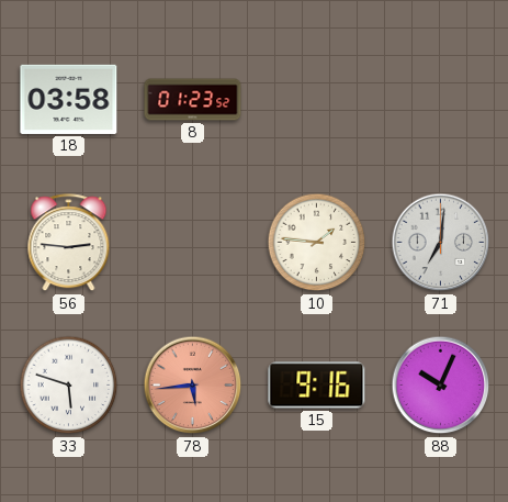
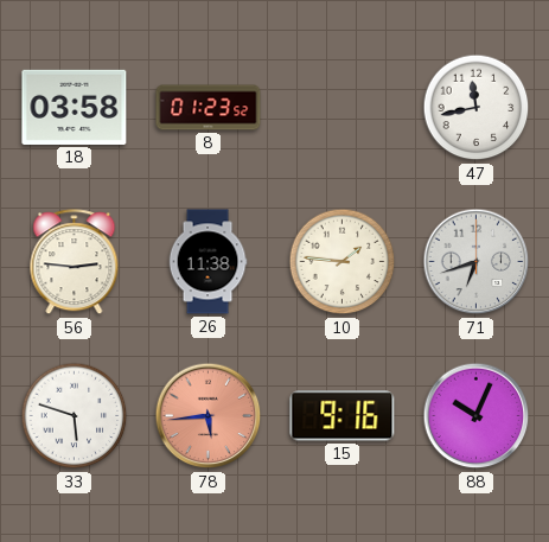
47: none -> 11:43
26: none -> 11:38
71: 7:01 -> 6:42
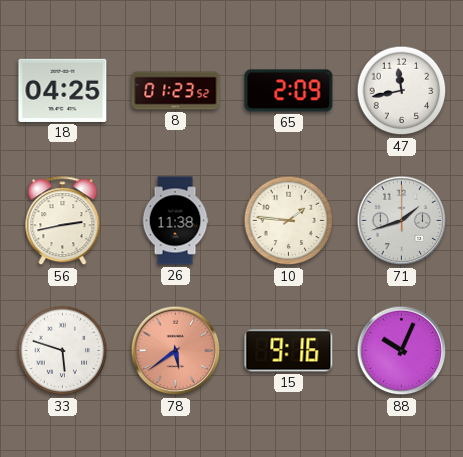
18: 03:58 -> 04:25
65: none -> 2:09
56: 2:46 -> 2:43
71: 6:42 -> 1:42
78: 5:44 -> 5:39
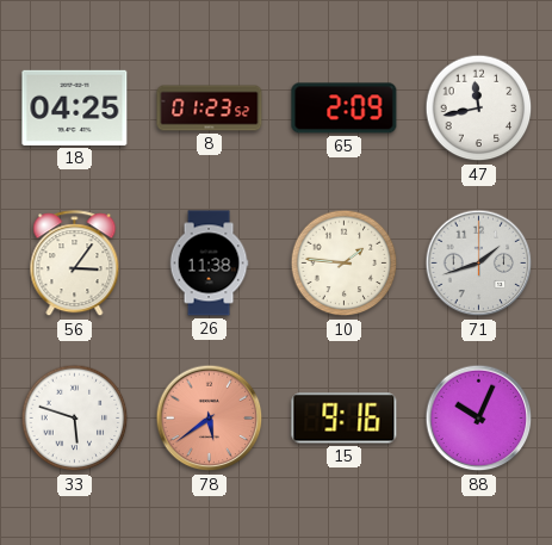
56: 2:43 -> 3:06
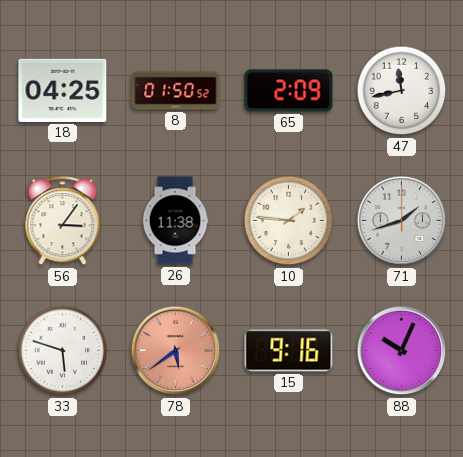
8: 01:23 -> 01:50
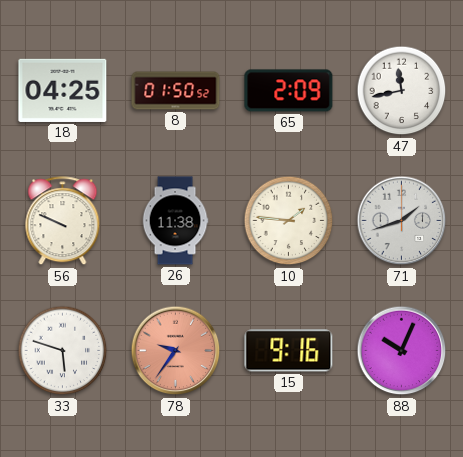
56: 3:06 -> 9:49
78: 5:39 -> 9:36
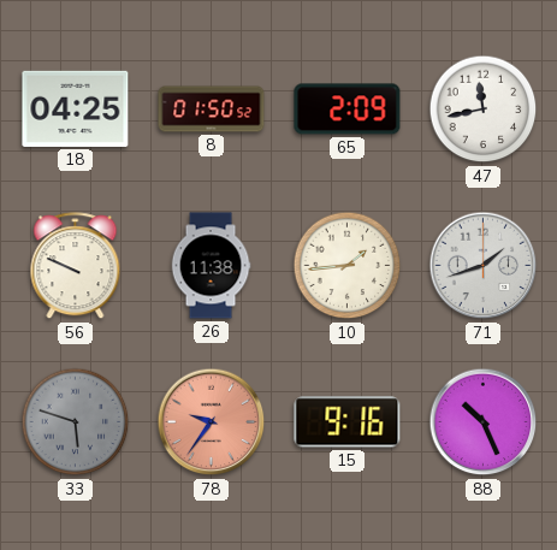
10: 1:46 -> 1:44
33 dial: white -> grey
88: 10:04 -> 10:26
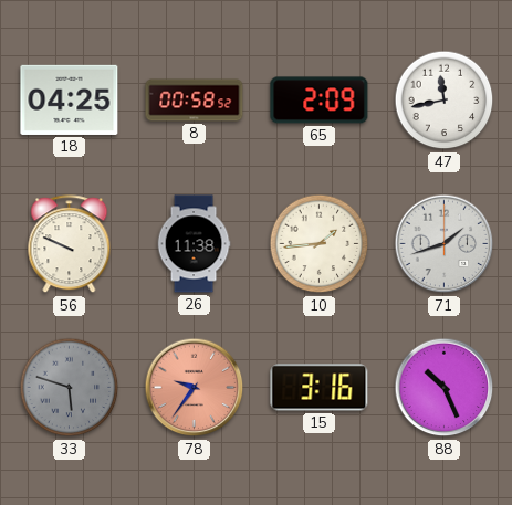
8: 01:50 -> 00:58
15: 9:16 -> 3:16
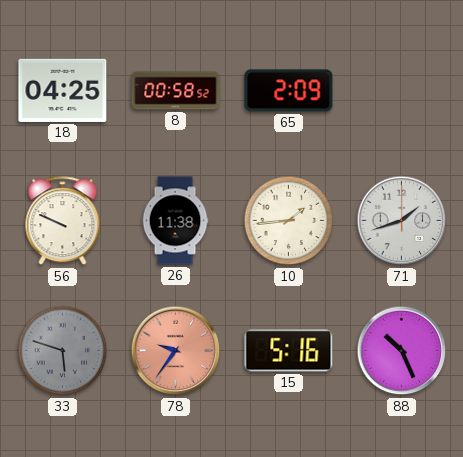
47: 11:43 -> none
15: 3:16 -> 5:16
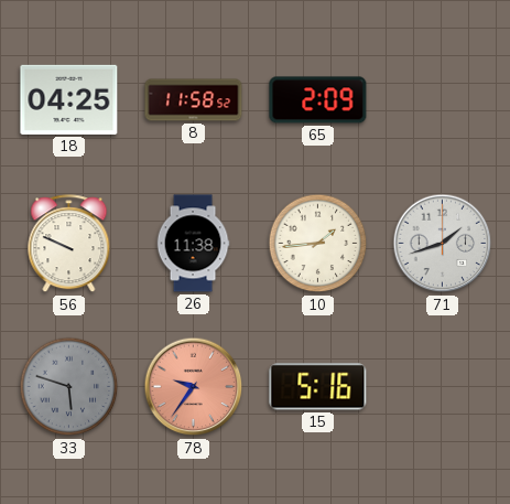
8: 00:58 -> 11:58
88: 10:26 -> none
